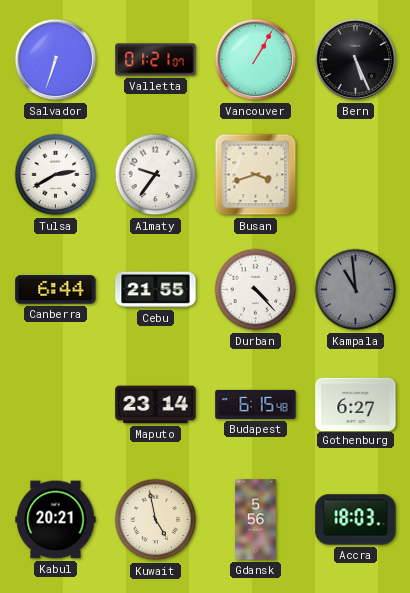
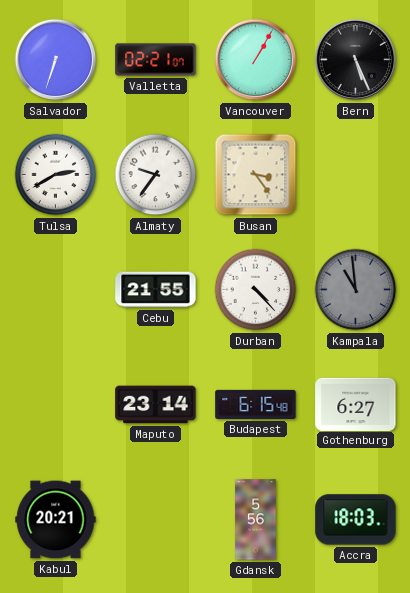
Valletta: 01:21 -> 02:21
Busan: 3:42 -> 3:24
Canberra: 6:44 -> none
Kuwait: 4:58 -> none
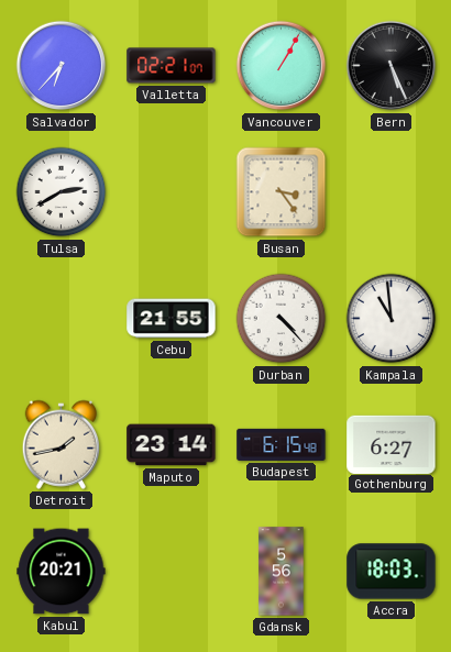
Salvador: 6:33 -> 6:37
Almaty: 9:36 -> none
Kampala dial: grey -> white
Detroit: none -> 1:43
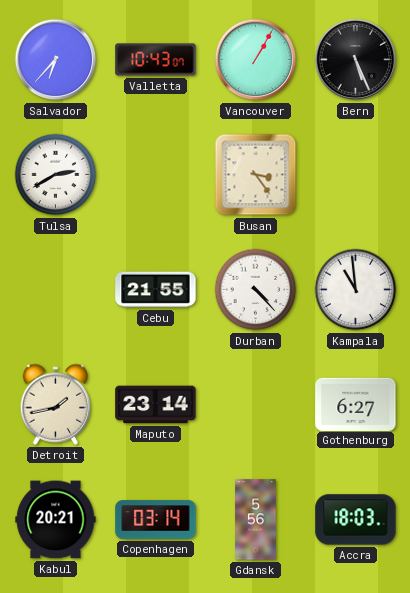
Valletta: 02:21 -> 10:43
Budapest: 6:15 -> none
Copenhagen: none -> 03:14
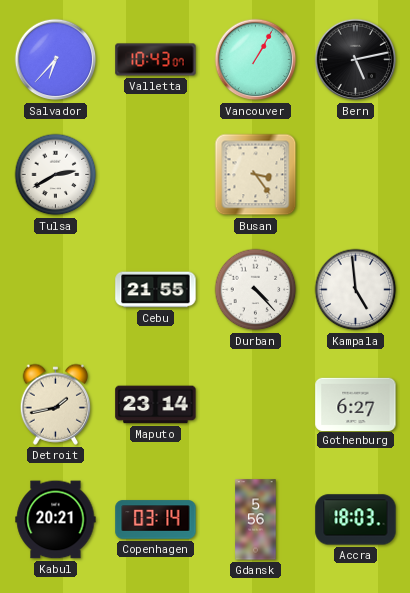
Bern: 5:26 -> 5:13
Kampala: 10:59 -> 4:59
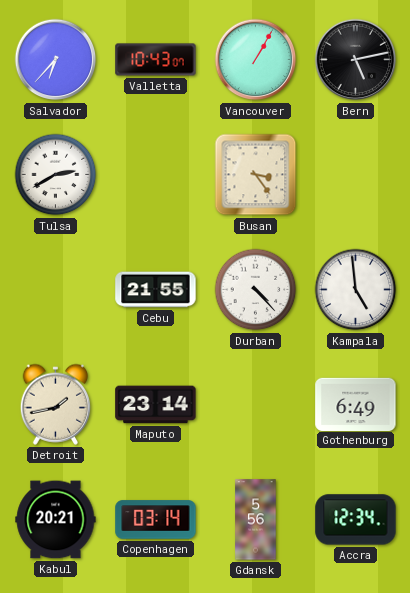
Gothenburg: 6:27 -> 6:49
Accra: 18:03 -> 12:34
